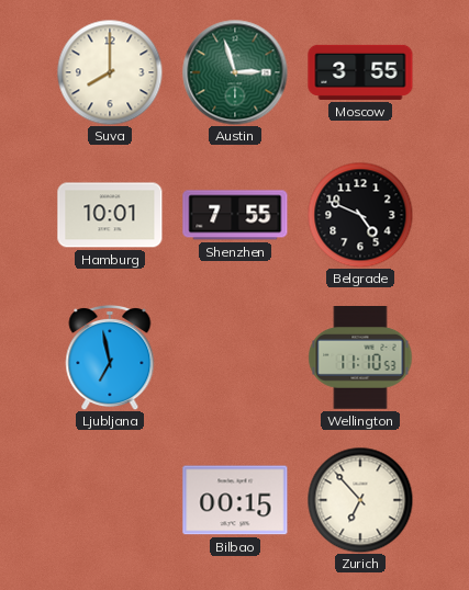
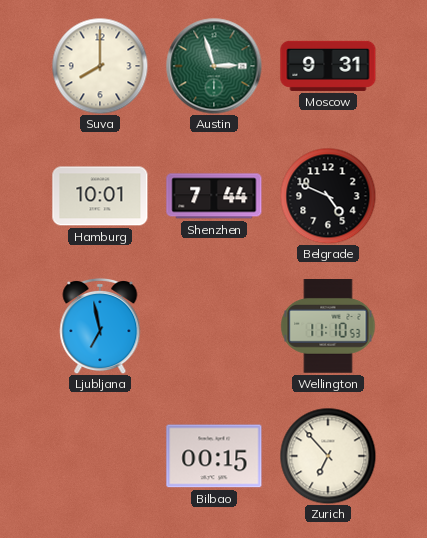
Moscow: 3:55 -> 9:31
Shenzhen: 7:55 -> 7:44
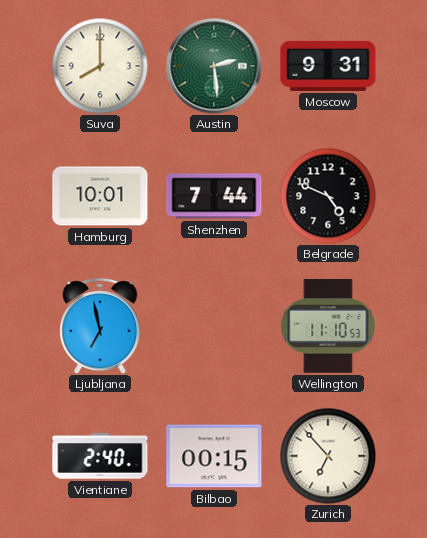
Austin: 2:57 -> 2:29
Vientiane: none -> 2:40
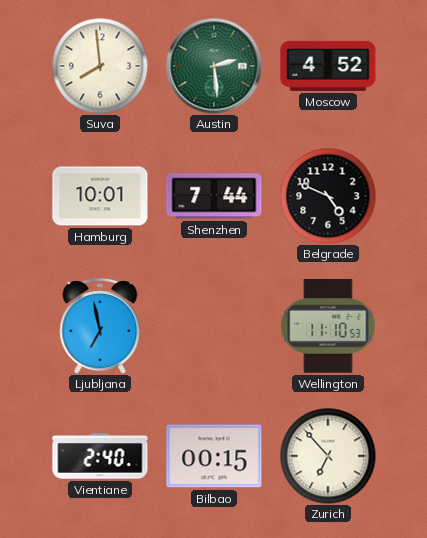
Suva: 8:00 -> 7:59
Moscow: 9:31 -> 4:52
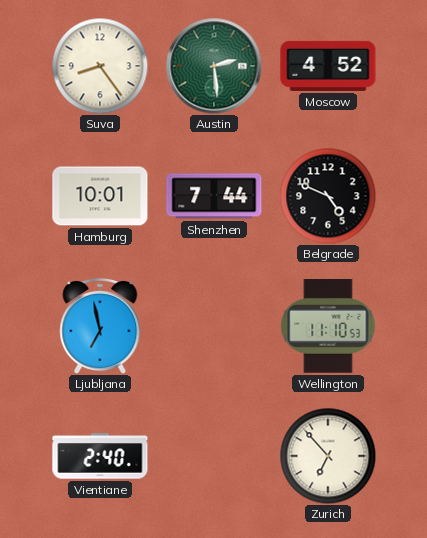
Suva: 7:59 -> 8:24
Bilbao: 00:15 -> none
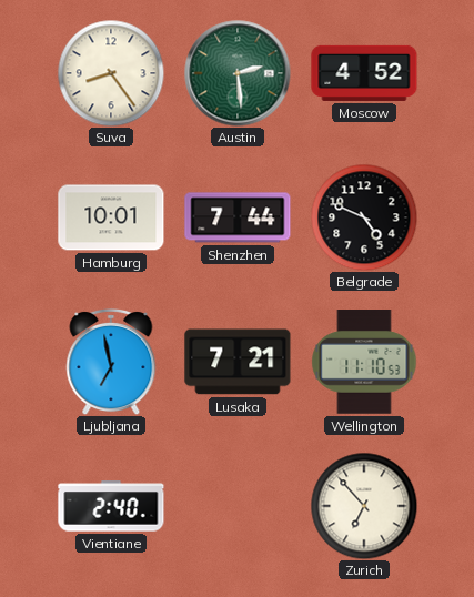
Lusaka: none -> 7:21
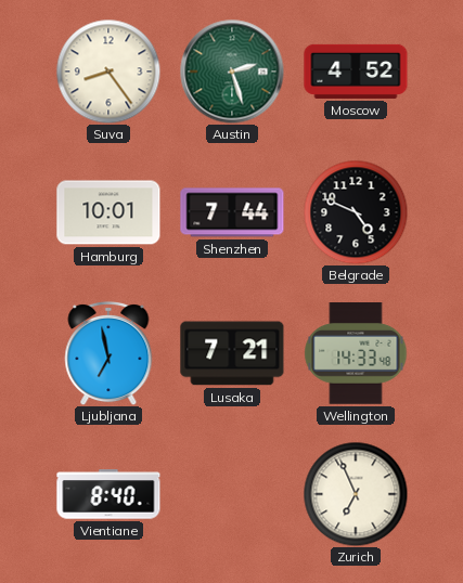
Austin: 2:29 -> 2:27
Wellington: 11:10 -> 14:33
Vientiane: 2:40 -> 8:40
Zurich: 6:53 -> 6:56
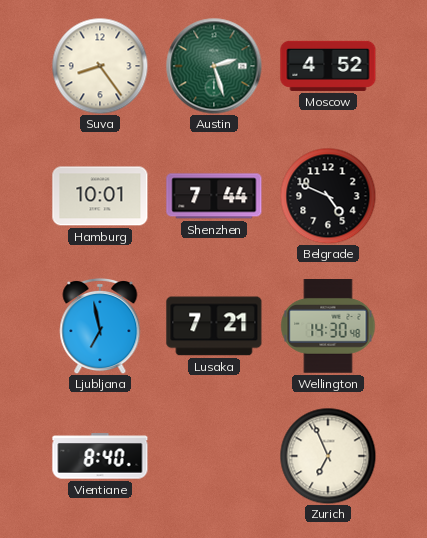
Wellington: 14:33 -> 14:30
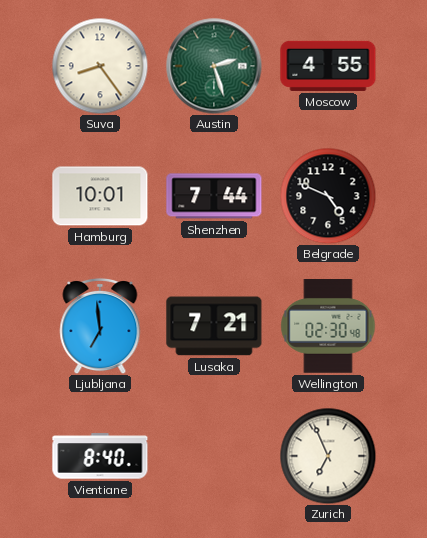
Moscow: 4:52 -> 4:55
Ljubljana: 6:58 -> 6:59
Wellington: 14:30 -> 02:30
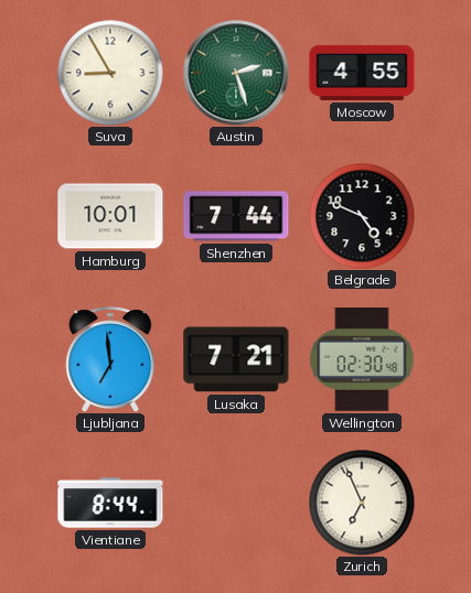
Suva: 8:24 -> 8:55
Vientiane: 8:40 -> 8:44
